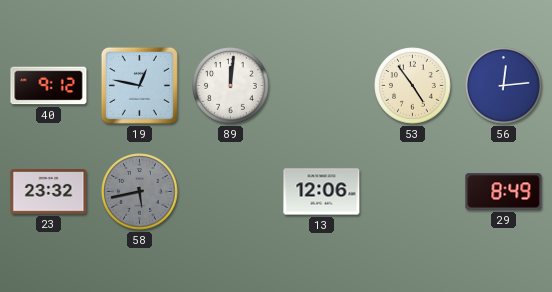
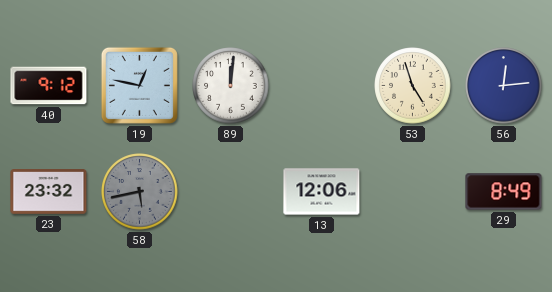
53: 4:54 -> 4:57
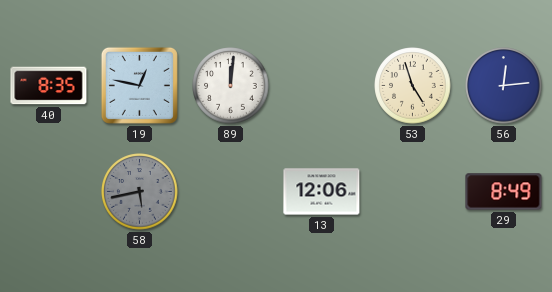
40: 9:12 -> 8:35
23: 23:32 -> none
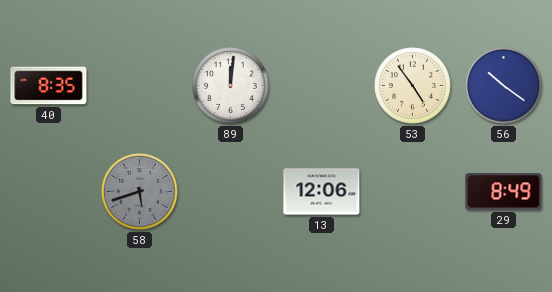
19: 12:47 -> none
53: 4:57 -> 4:54
56: 12:14 -> 10:21
58: 5:43 -> 5:42
